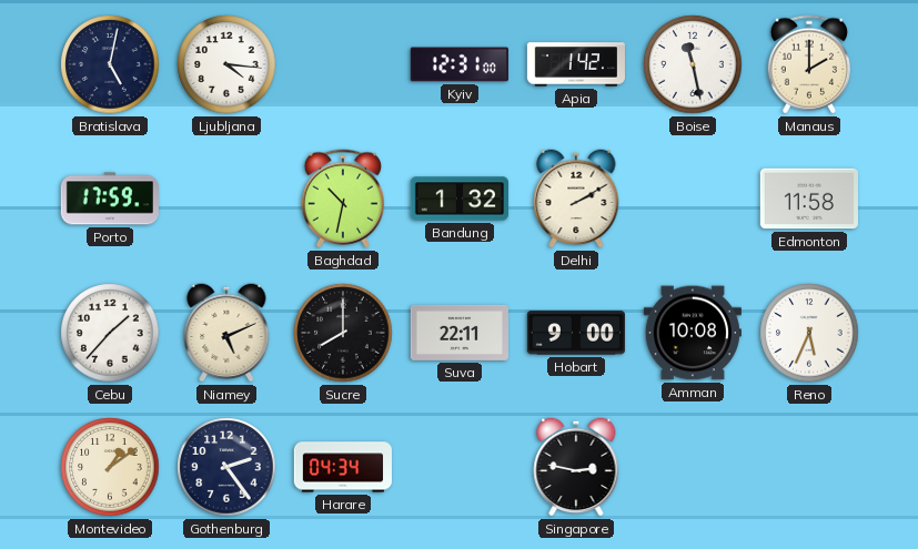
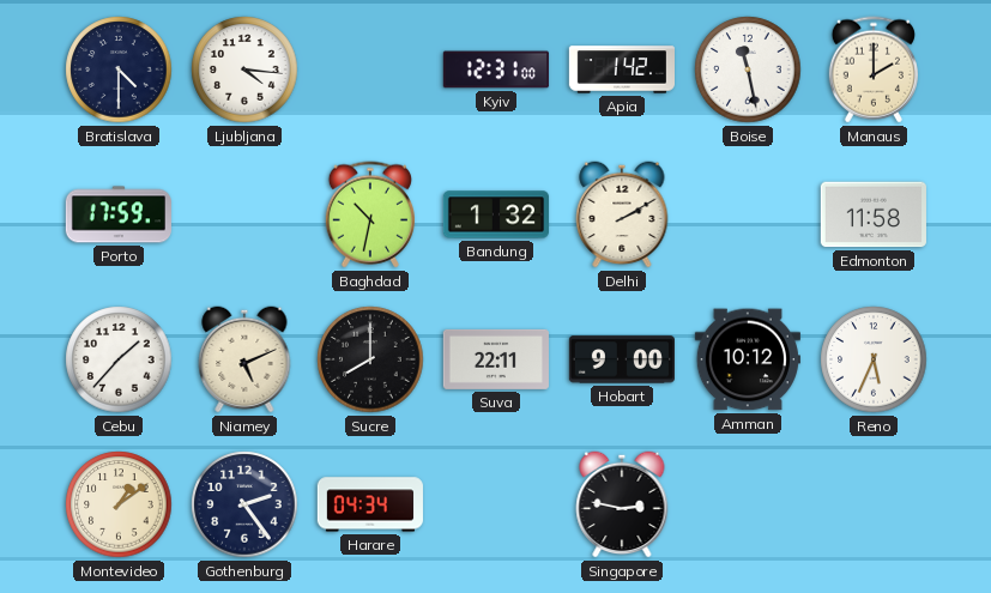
Bratislava: 5:02 -> 4:30
Amman: 10:08 -> 10:12
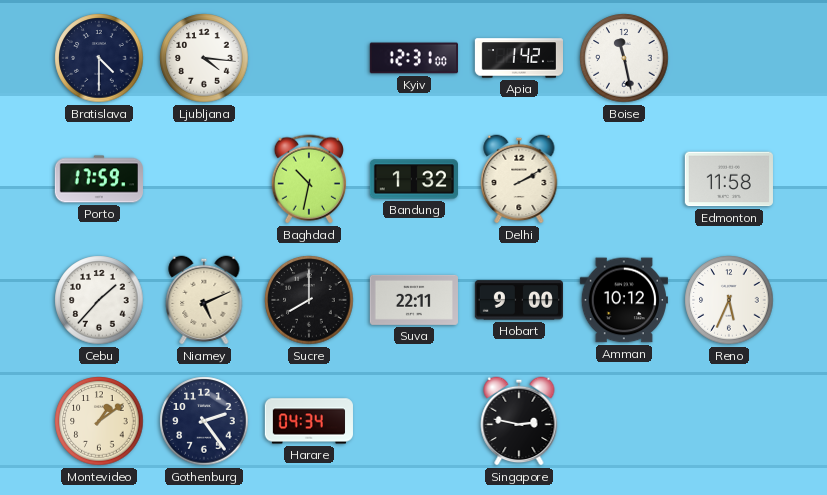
Manaus: 2:00 -> none
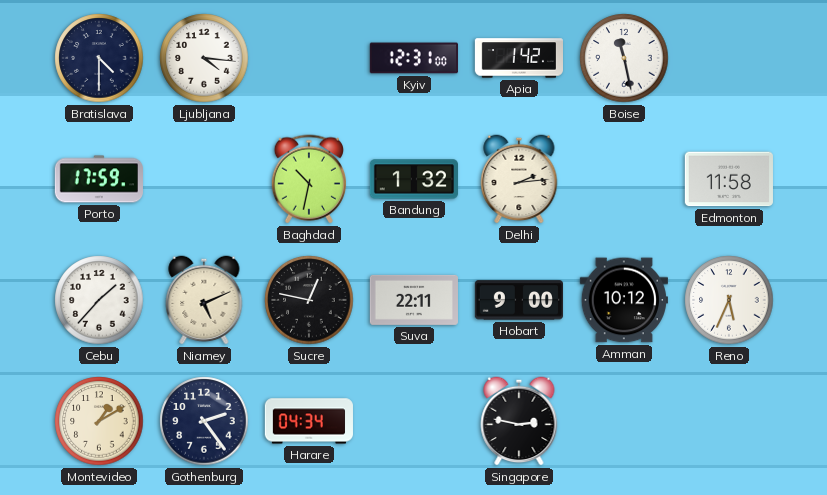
Delhi: 2:10 -> 2:14
Sucre: 8:00 -> 12:47
Montevideo: 1:09 -> 1:10
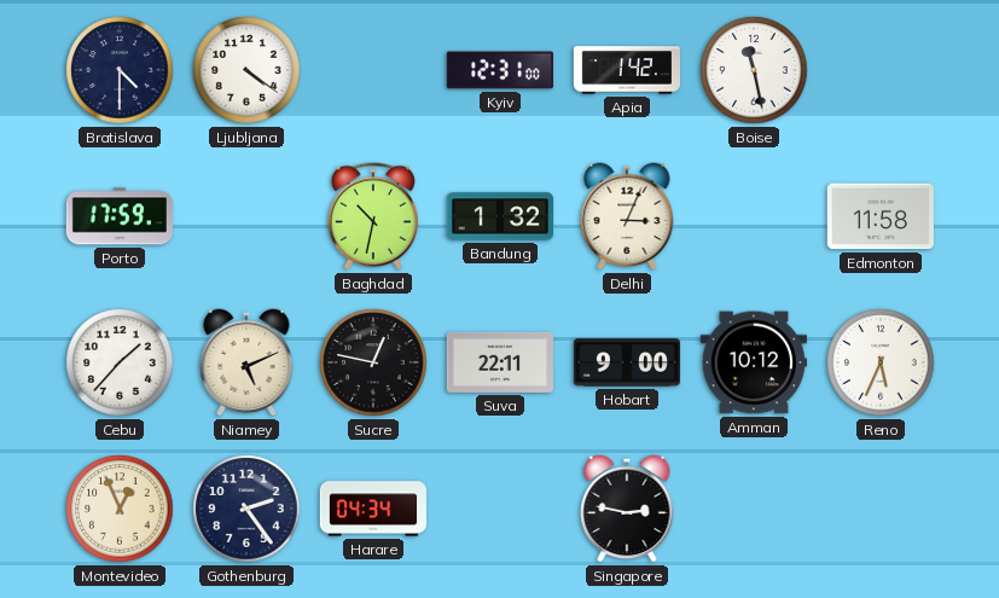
Ljubljana: 4:16 -> 4:21
Delhi: 2:14 -> 3:04
Montevideo: 1:10 -> 12:56
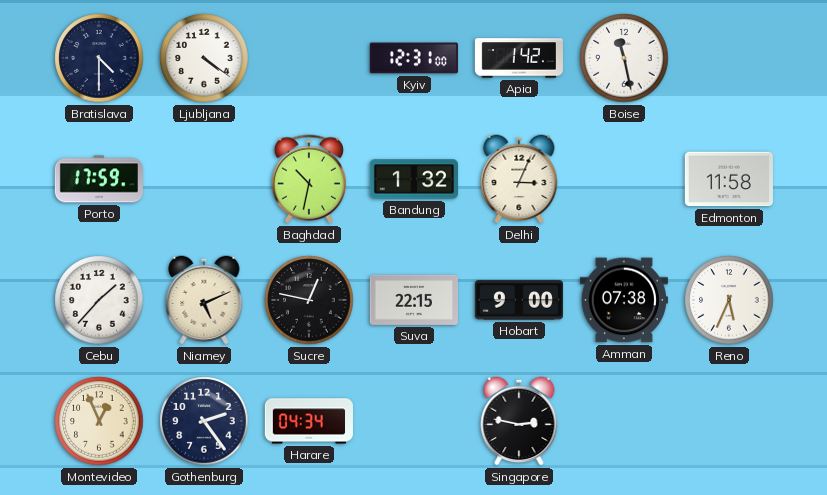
Suva: 22:11 -> 22:15
Amman: 10:12 -> 07:38
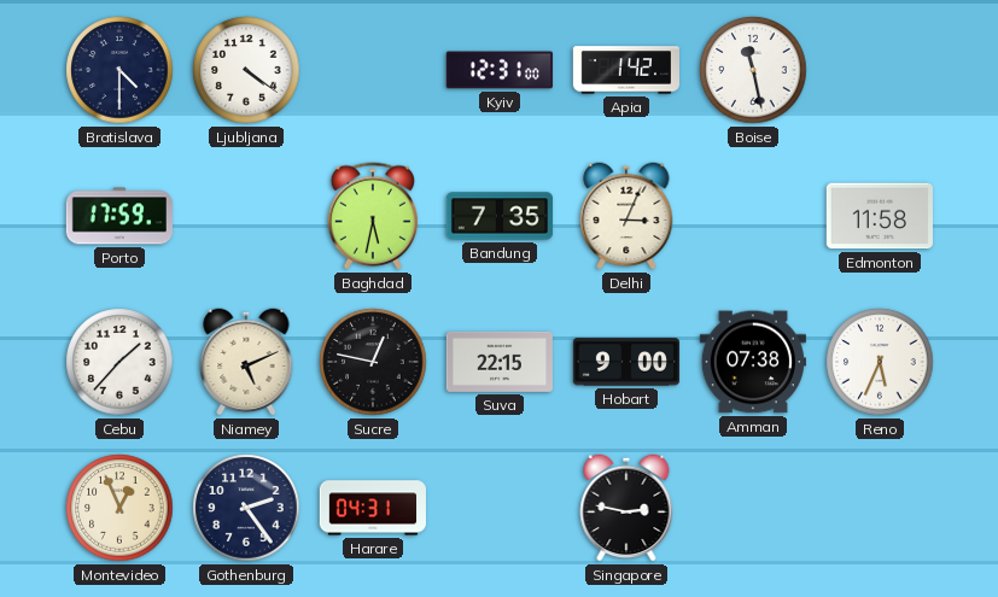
Baghdad: 10:32 -> 5:32
Bandung: 1:32 -> 7:35
Harare: 04:34 -> 04:31
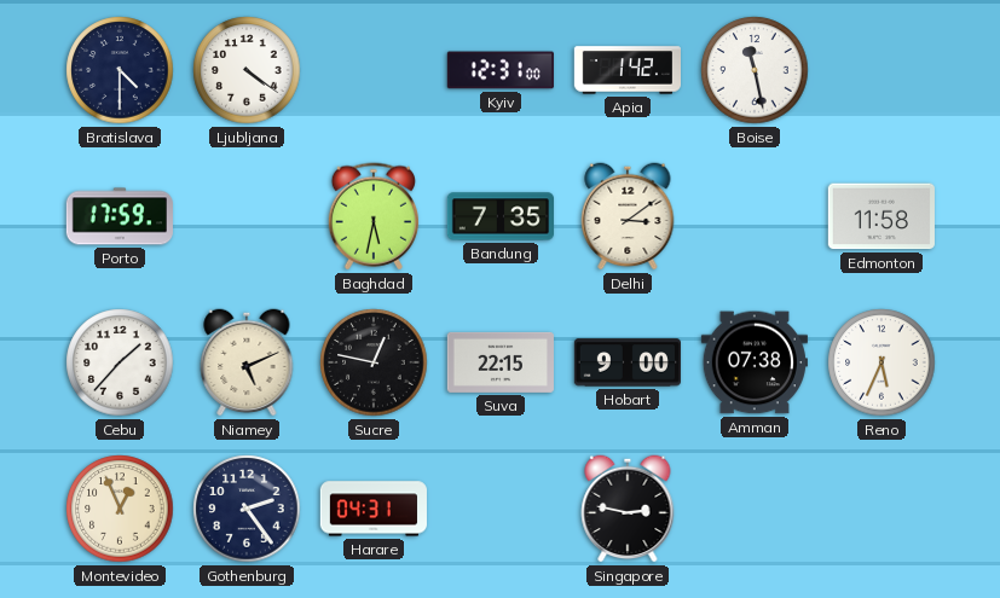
Delhi: 3:04 -> 3:09
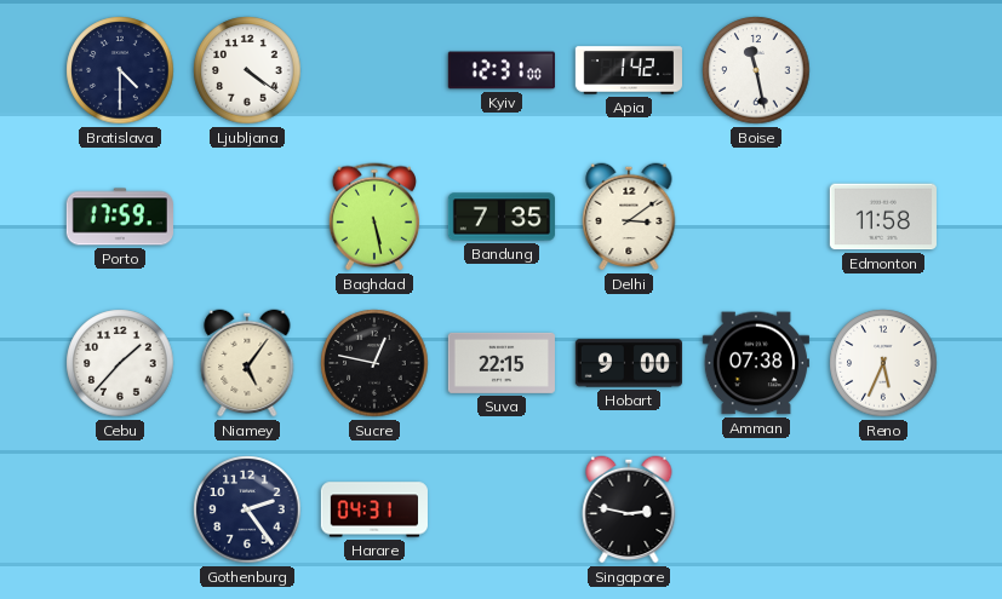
Baghdad: 5:32 -> 5:28
Niamey: 5:11 -> 5:06
Montevideo: 12:56 -> none
